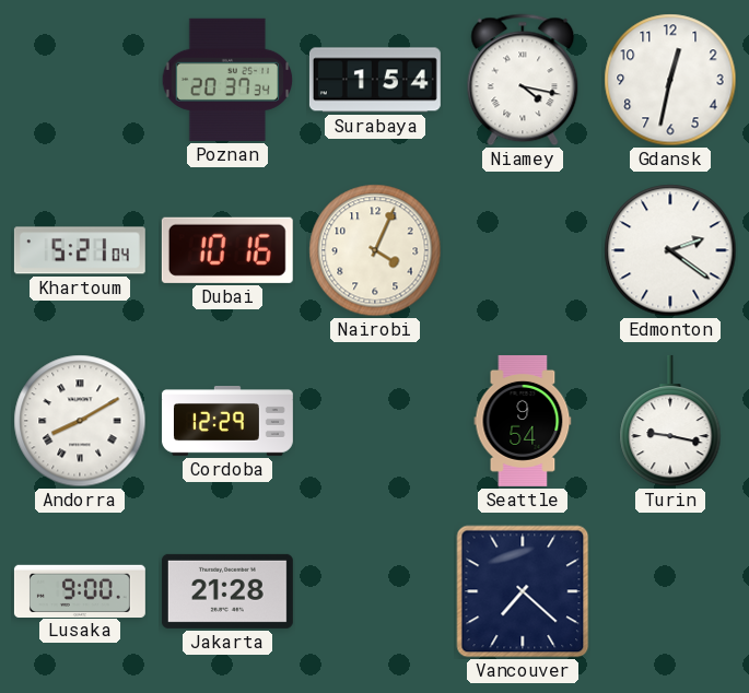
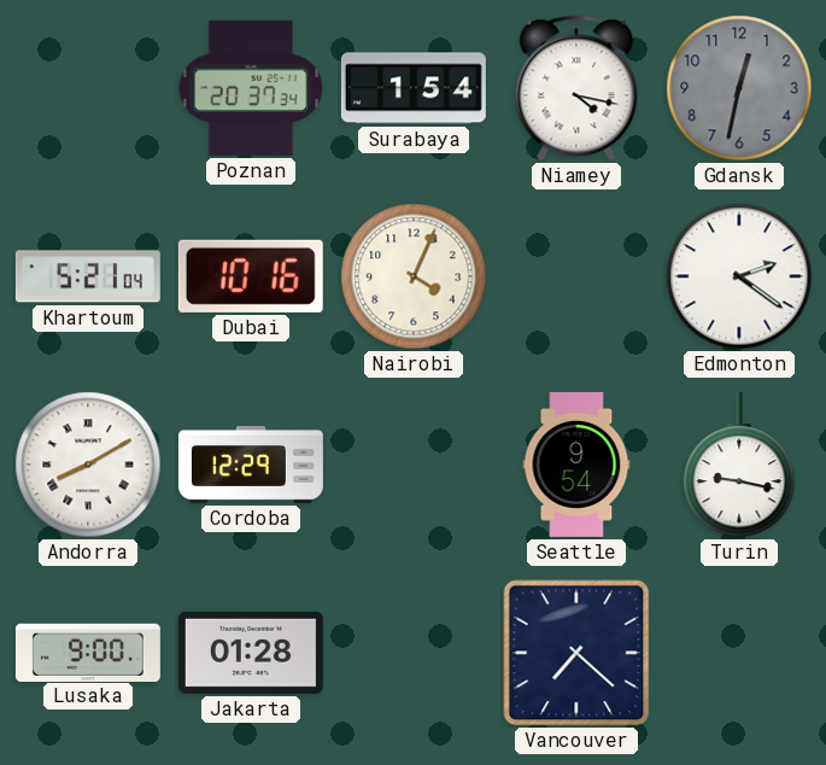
Gdansk dial: white -> grey
Jakarta: 21:28 -> 01:28
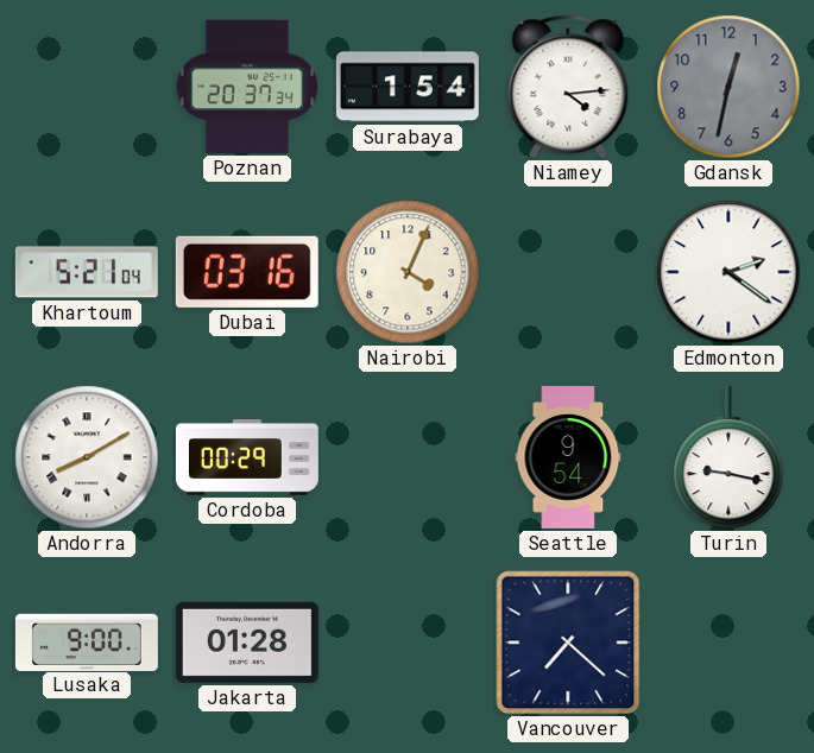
Niamey: 4:17 -> 4:14
Dubai: 10:16 -> 03:16
Cordoba: 12:29 -> 00:29
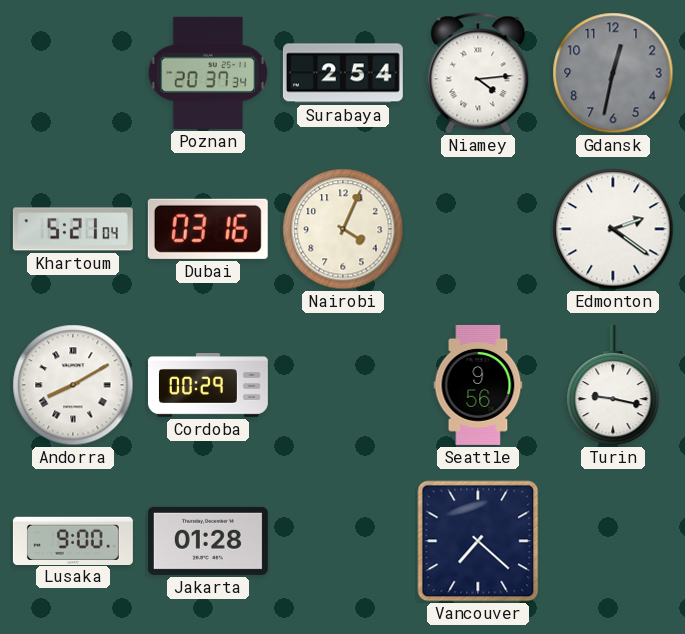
Surabaya: 1:54 -> 2:54
Seattle: 9:54 -> 9:56
